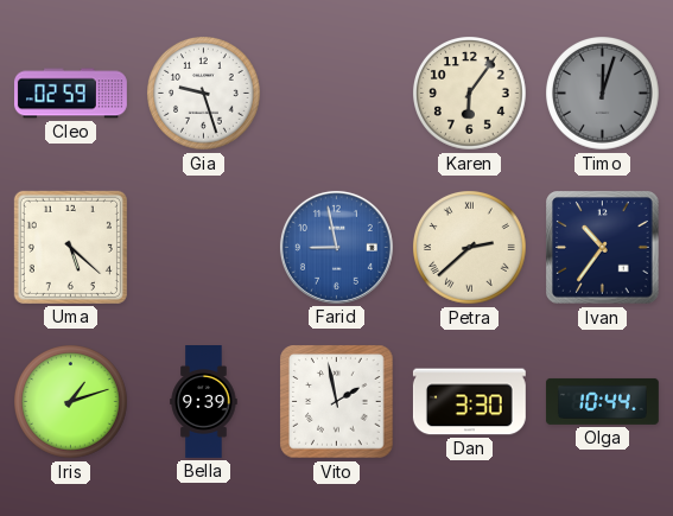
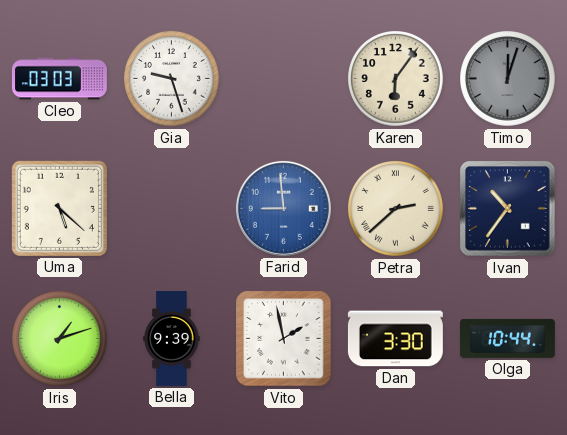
Cleo: 02:59 -> 03:03
Farid: 8:58 -> 8:59
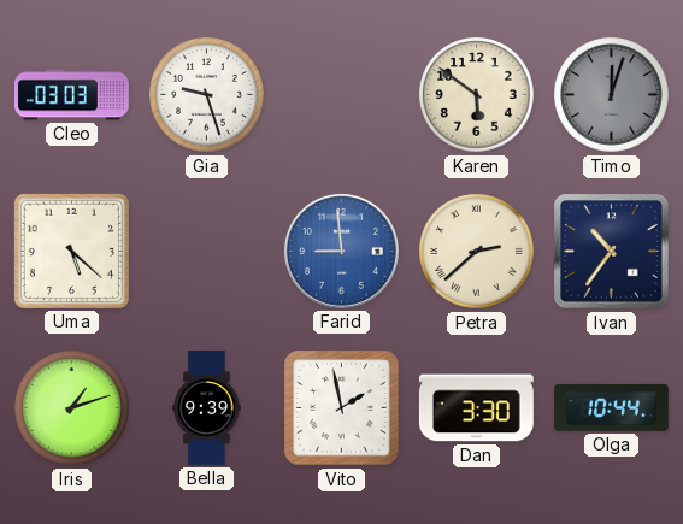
Karen: 6:06 -> 5:51
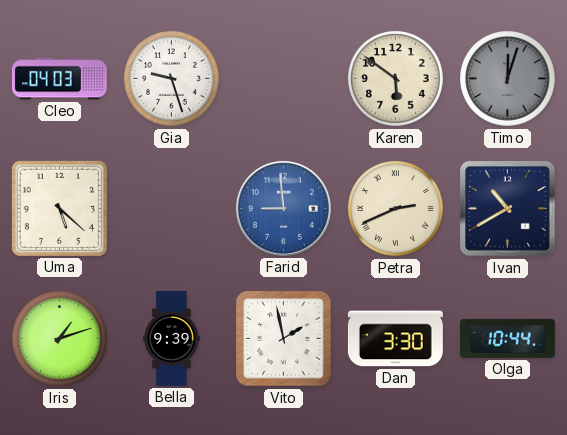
Cleo: 03:03 -> 04:03
Petra: 2:38 -> 2:41
Ivan: 10:36 -> 10:40
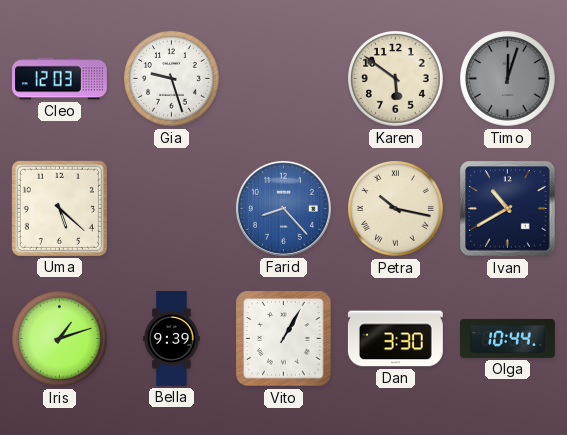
Cleo: 04:03 -> 12:03
Farid: 8:59 -> 8:23
Petra: 2:41 -> 10:17
Vito: 1:58 -> 1:05
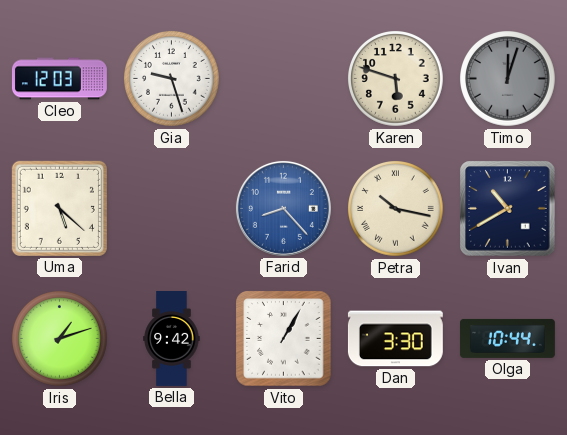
Karen: 5:51 -> 5:48
Bella: 9:39 -> 9:42
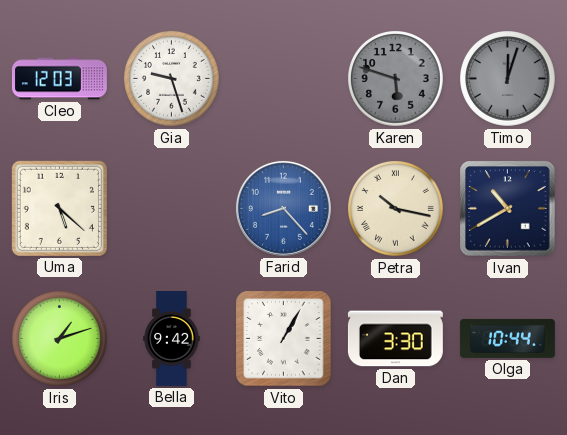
Karen dial: cream -> grey
